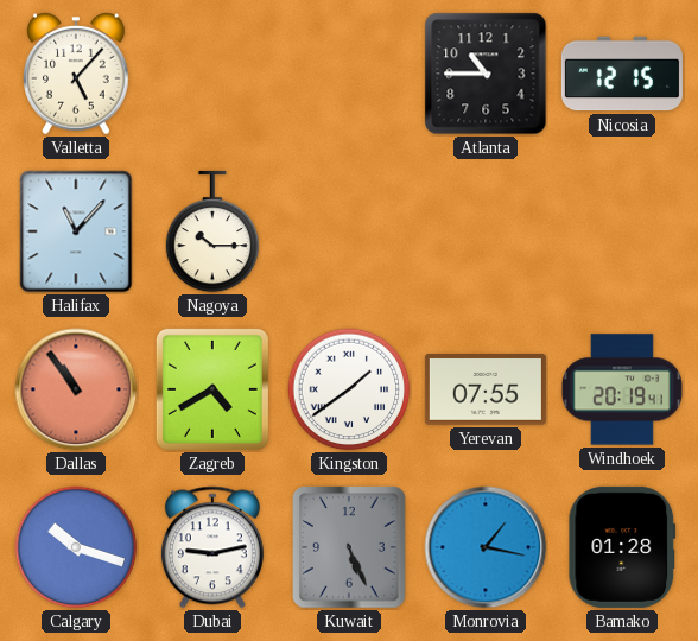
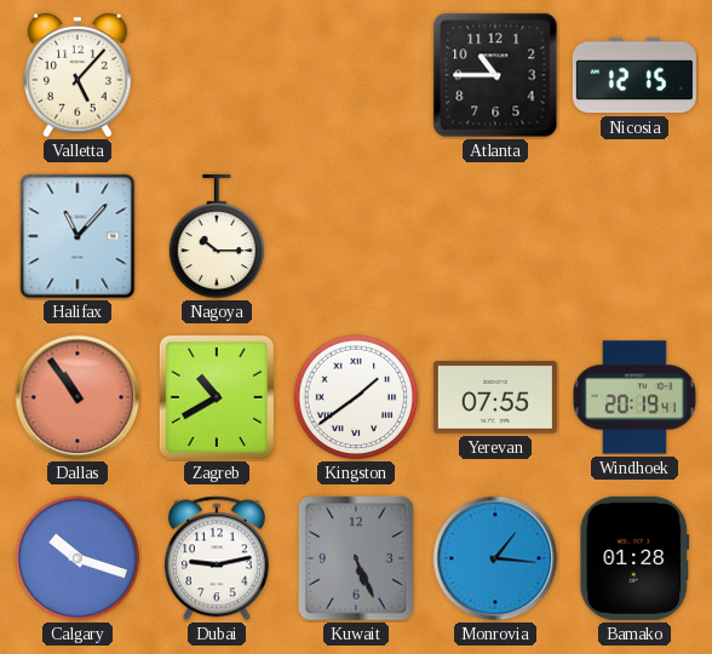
Zagreb: 4:40 -> 10:40
Monrovia: 1:17 -> 1:16
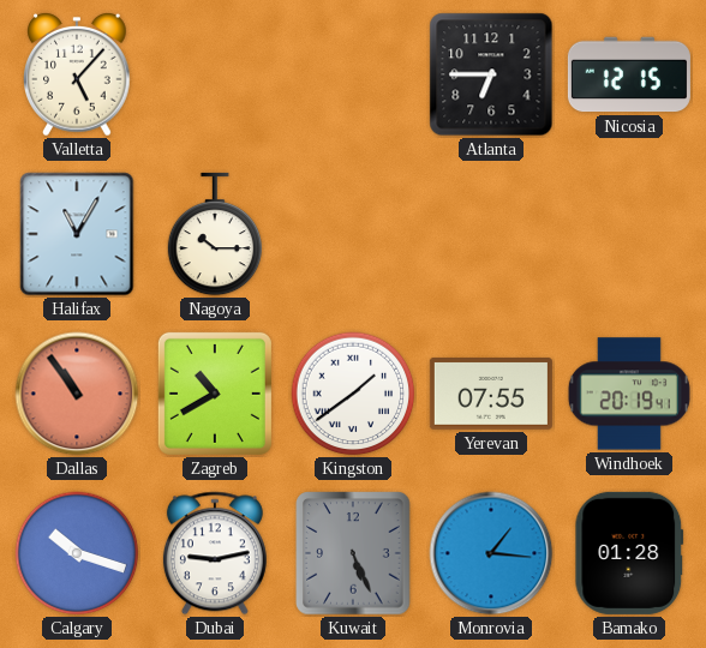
Atlanta: 10:45 -> 6:45
Halifax: 11:07 -> 11:05
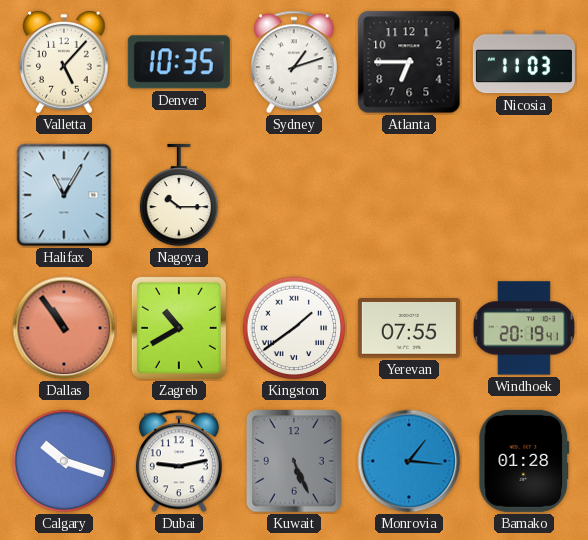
Denver: none -> 10:35
Sydney: none -> 1:12
Nicosia: 12:15 -> 11:03
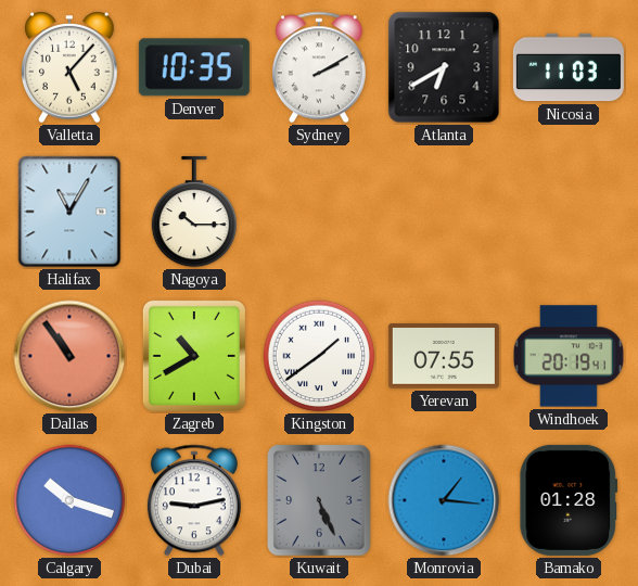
Sydney: 1:12 -> 2:10
Atlanta: 6:45 -> 6:40
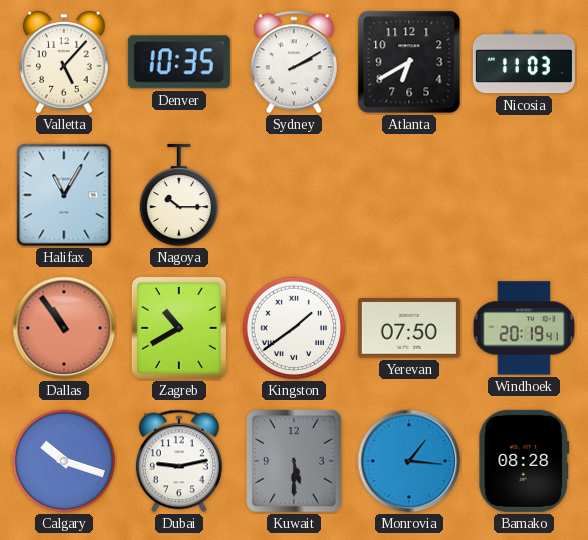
Yerevan: 07:55 -> 07:50
Kuwait: 5:26 -> 5:30
Bamako: 01:28 -> 08:28
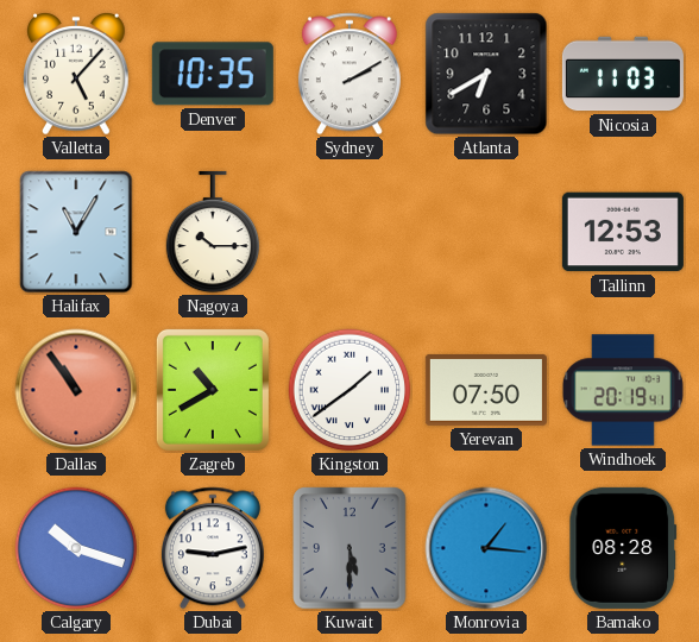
Tallinn: none -> 12:53
